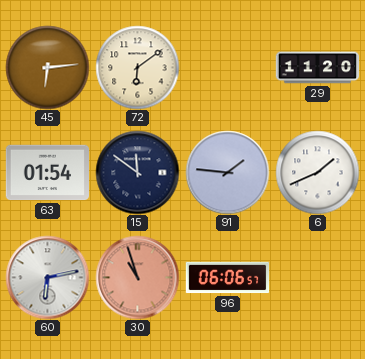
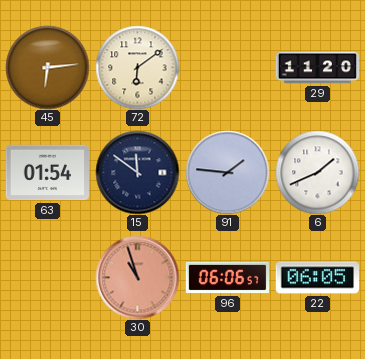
60: 6:13 -> none
22: none -> 06:05
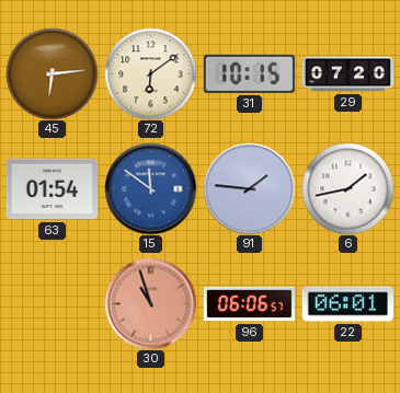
31: none -> 10:15
29: 11:20 -> 07:20
15 dial: navy -> blue
6: 1:41 -> 1:43
22: 06:05 -> 06:01
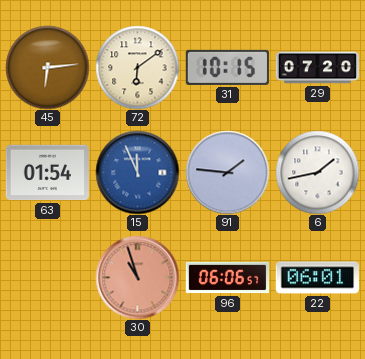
15: 11:51 -> 11:56
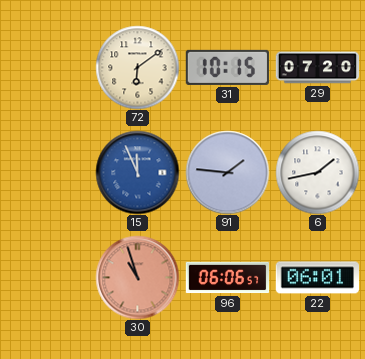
45: 6:14 -> none
63: 01:54 -> none
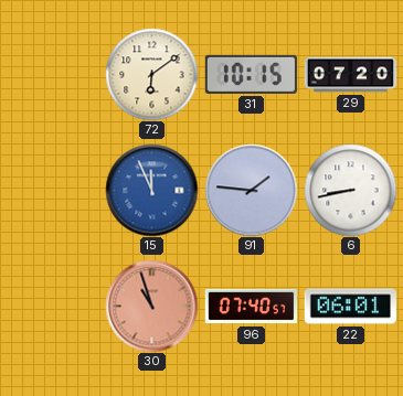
6: 1:43 -> 8:43
96: 06:06 -> 07:40
